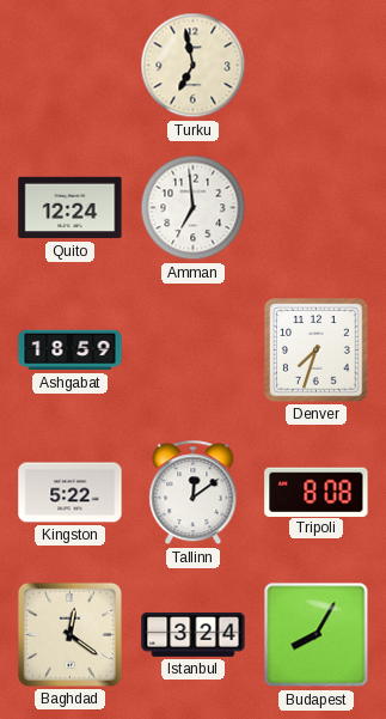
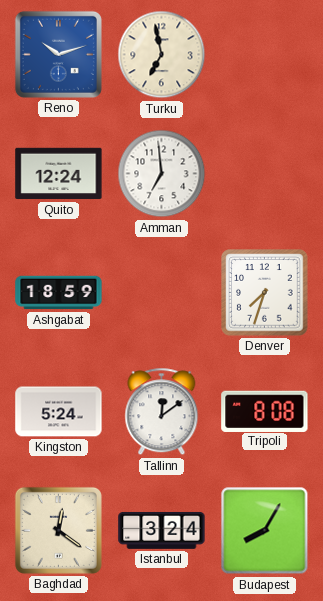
Reno: none -> 10:12
Kingston: 5:22 -> 5:24
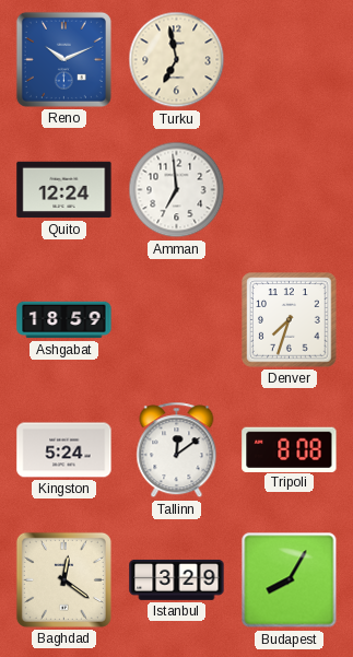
Reno: 10:12 -> 10:11
Istanbul: 3:24 -> 3:29
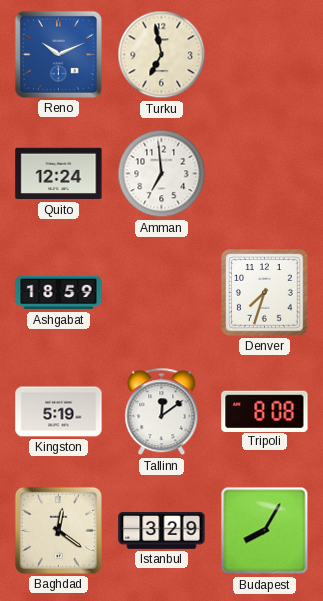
Kingston: 5:24 -> 5:19
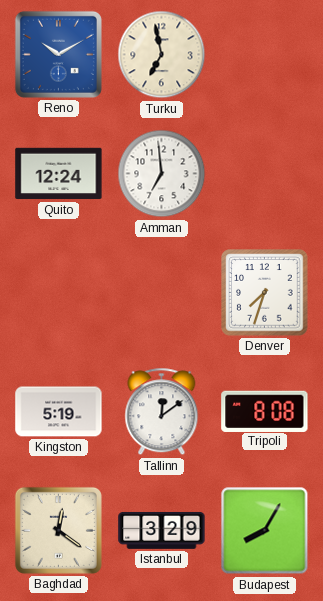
Reno: 10:11 -> 10:10
Ashgabat: 18:59 -> none
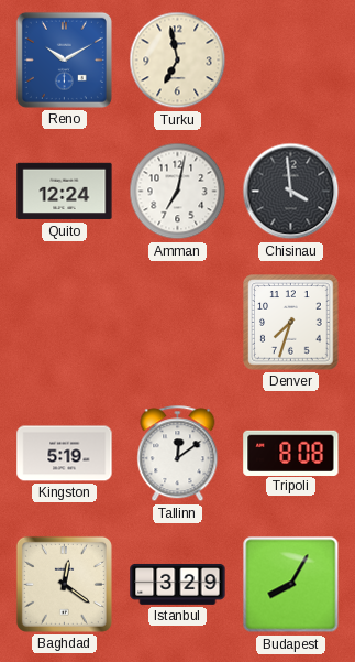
Amman: 6:59 -> 7:02
Chisinau: none -> 3:59
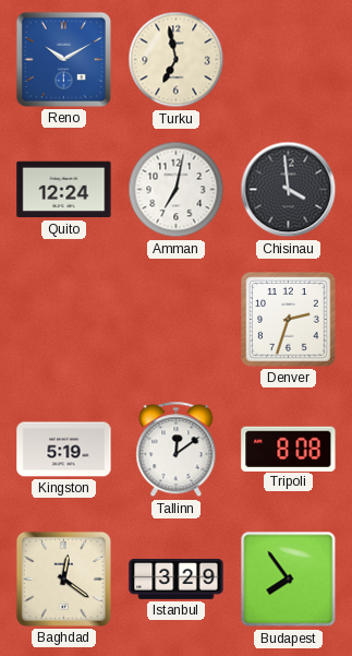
Denver: 7:33 -> 2:33
Budapest: 8:05 -> 7:54
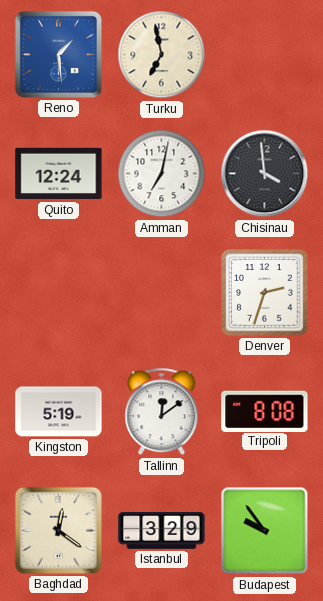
Reno: 10:10 -> 1:29
Budapest: 7:54 -> 9:54
